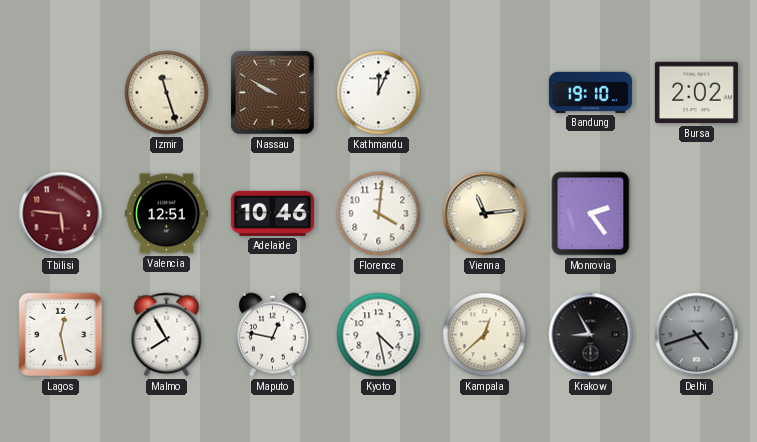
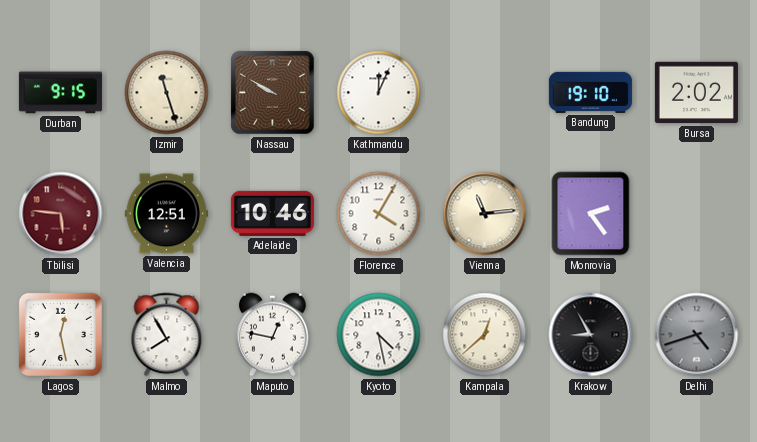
Durban: none -> 9:15
Florence: 4:01 -> 4:05
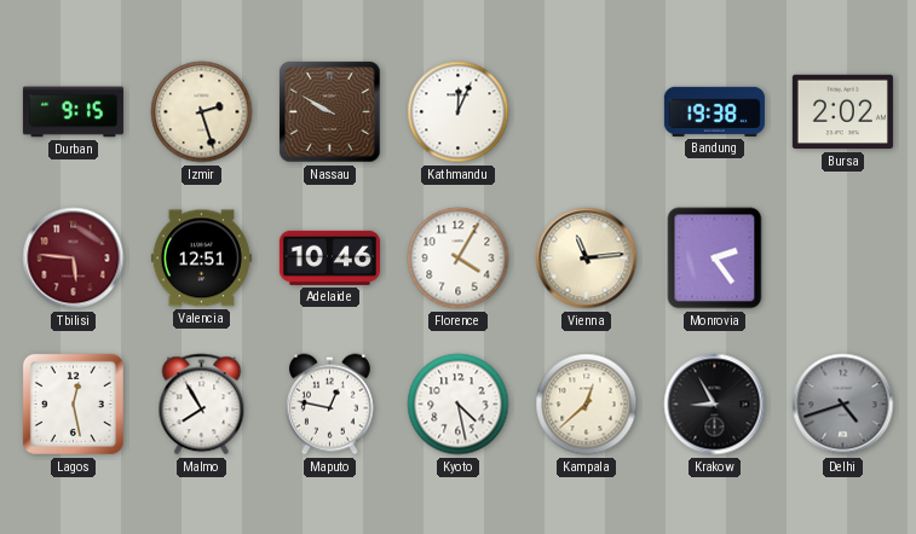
Izmir: 11:27 -> 2:27
Bandung: 19:10 -> 19:38
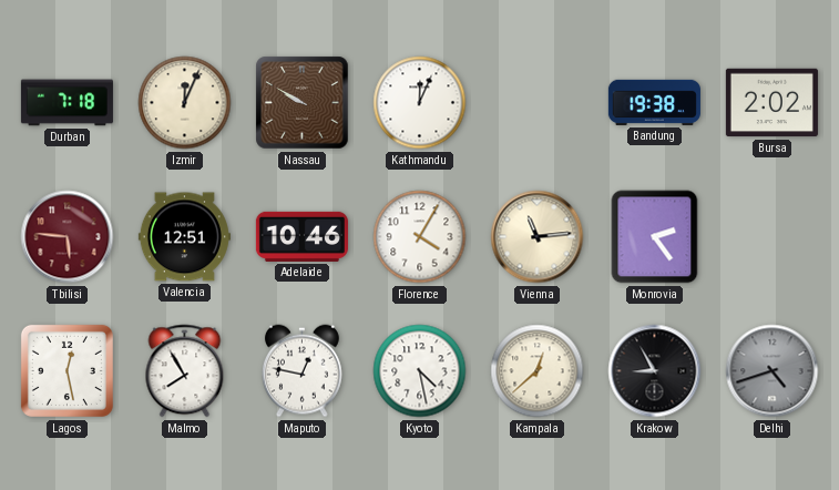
Durban: 9:15 -> 7:18
Izmir: 2:27 -> 12:04
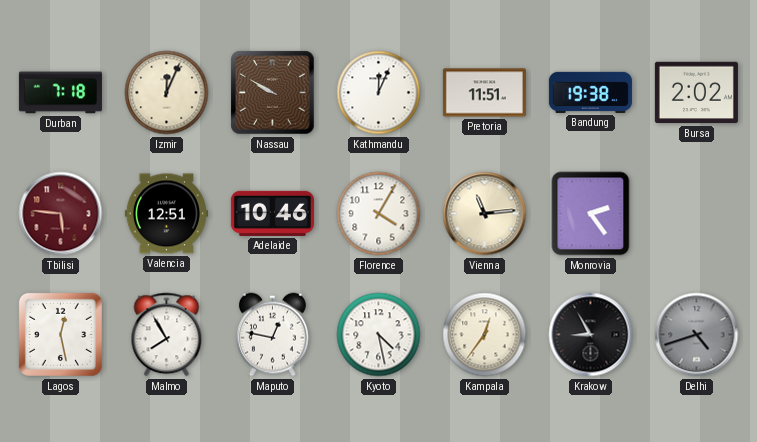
Pretoria: none -> 11:51
Kampala: 12:38 -> 12:36
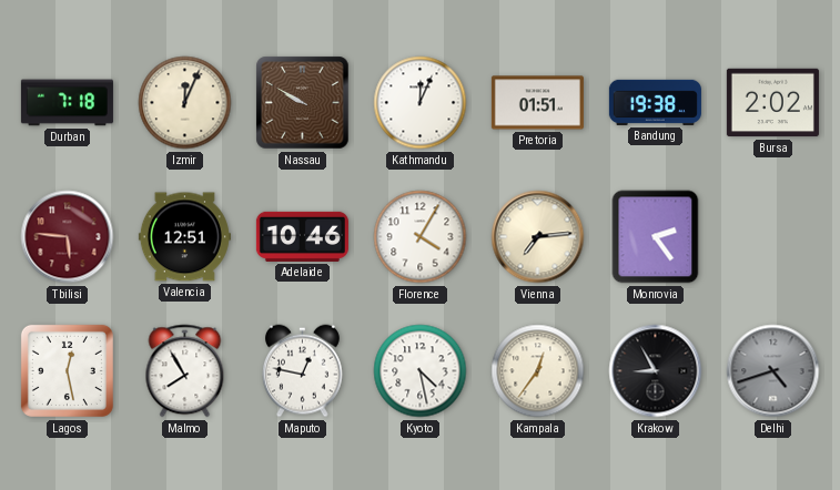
Pretoria: 11:51 -> 01:51
Vienna: 11:14 -> 7:14
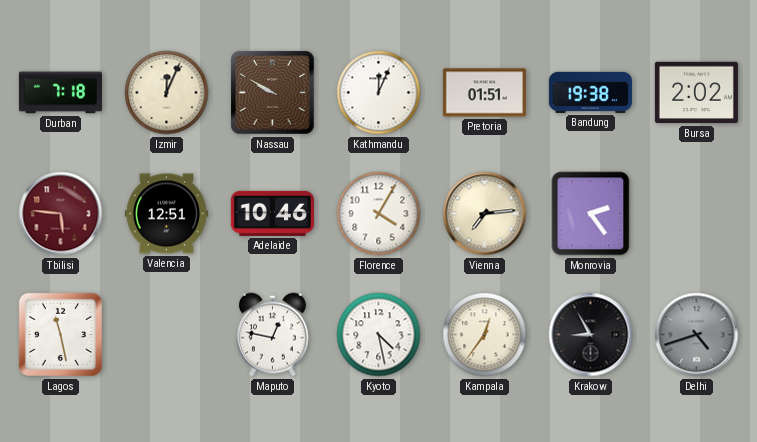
Lagos: 12:28 -> 11:28
Malmo: 7:55 -> none
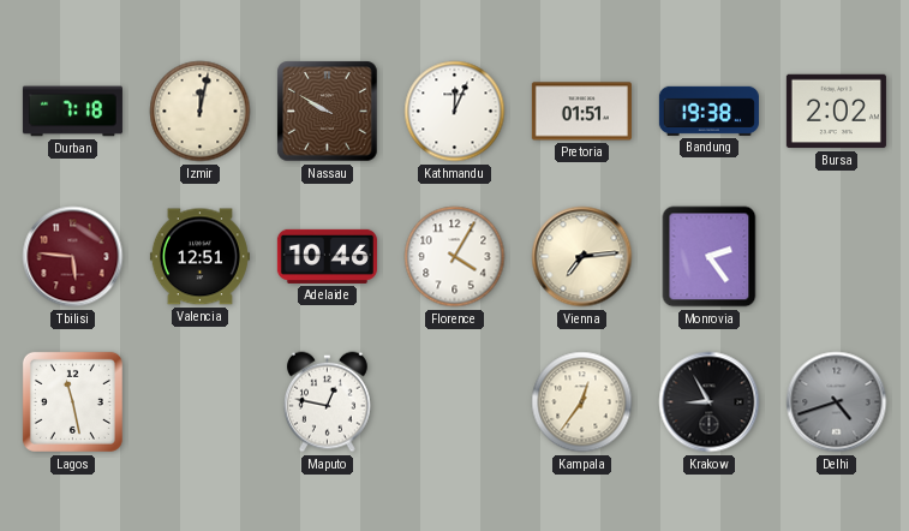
Izmir: 12:04 -> 12:02
Kyoto: 4:28 -> none
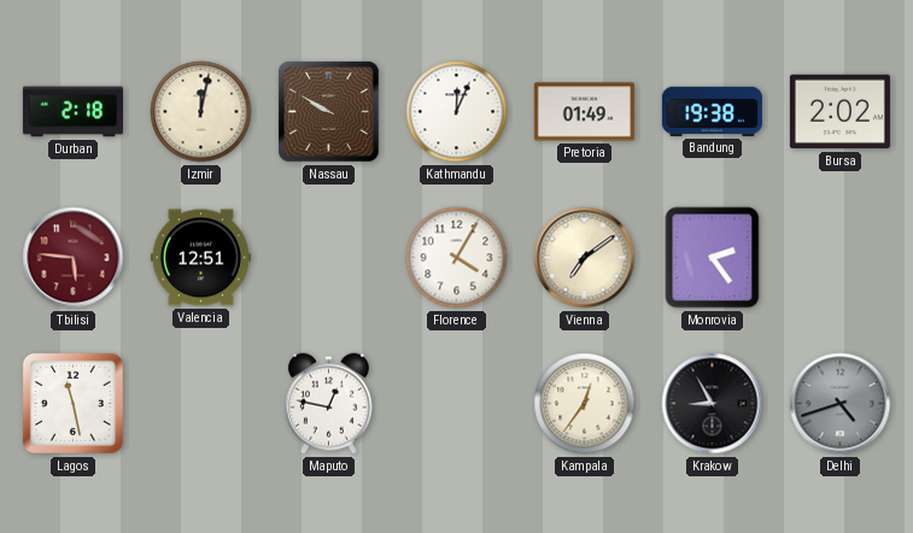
Durban: 7:18 -> 2:18
Pretoria: 01:51 -> 01:49
Adelaide: 10:46 -> none
Vienna: 7:14 -> 7:09
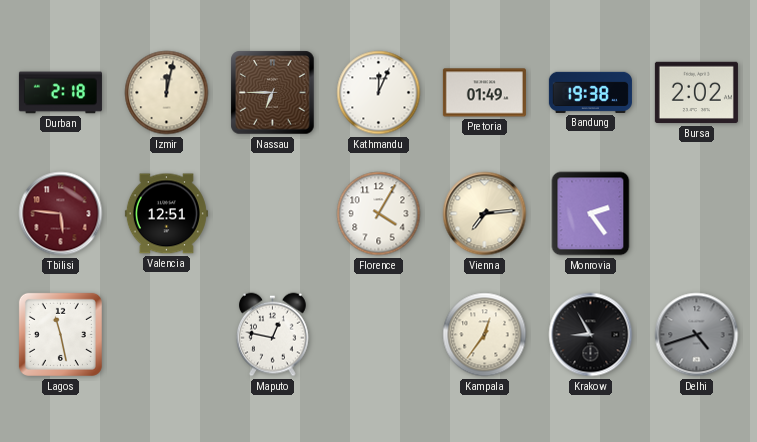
Nassau: 9:50 -> 6:45
Vienna: 7:09 -> 7:14
